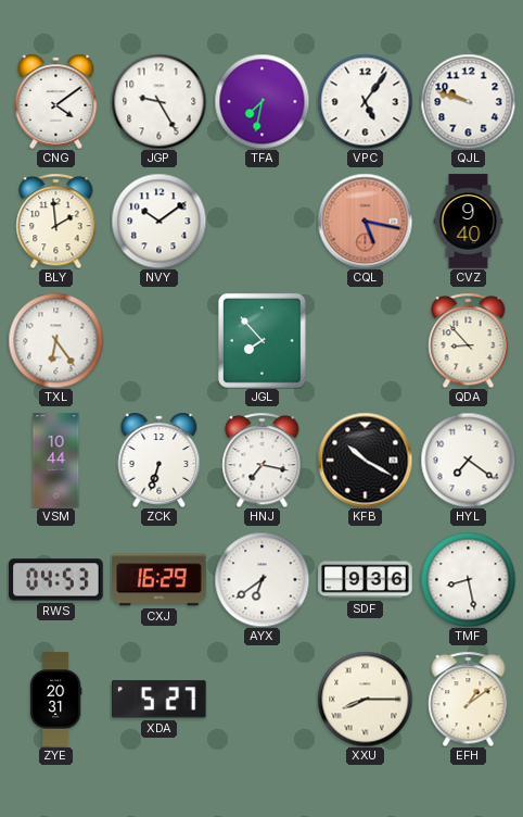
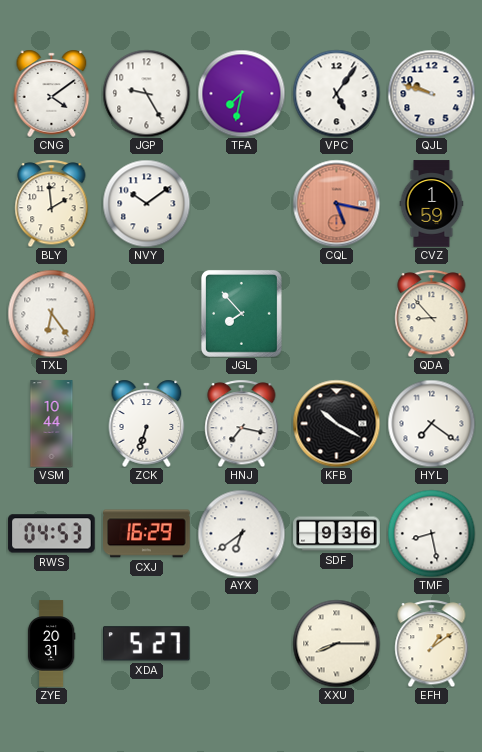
CVZ: 9:40 -> 1:59
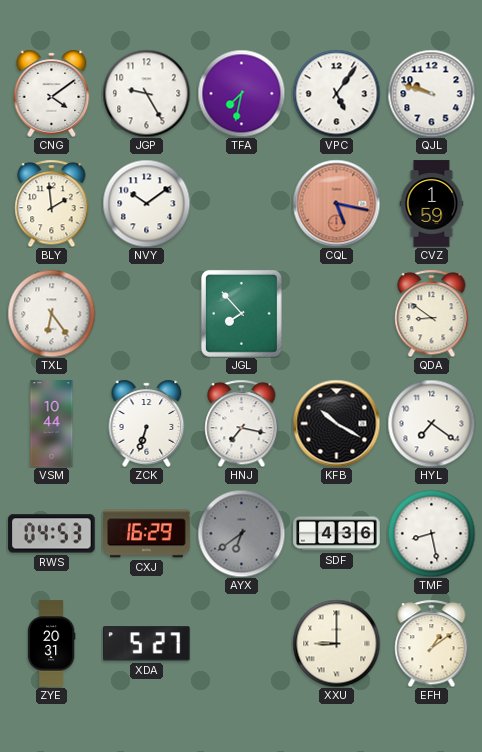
QDA: 8:53 -> 8:51
AYX dial: white -> grey
SDF: 9:36 -> 4:36
XXU: 8:15 -> 9:00
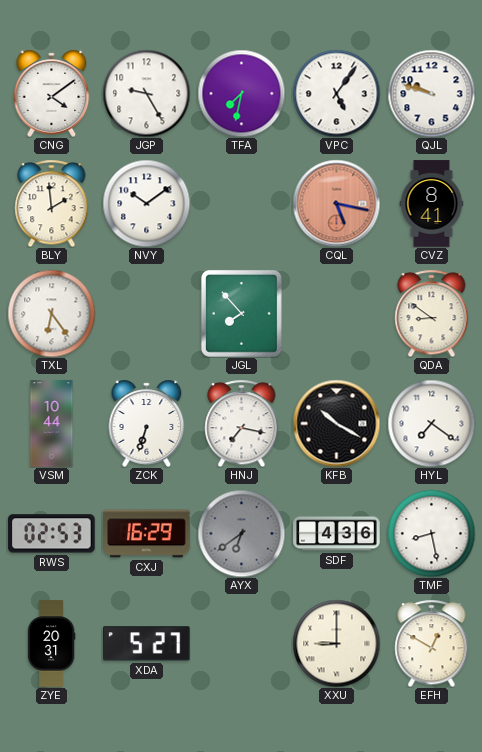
CVZ: 1:59 -> 8:41
RWS: 04:53 -> 02:53
EFH: 1:09 -> 12:50
